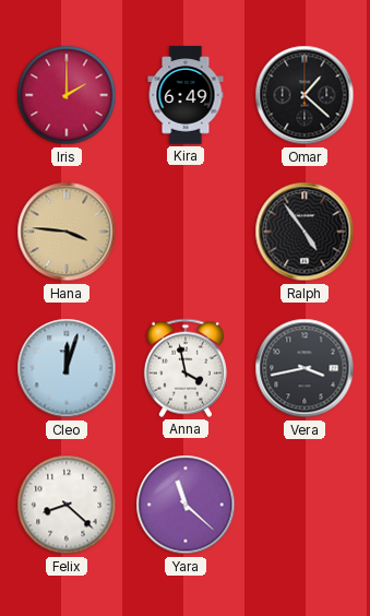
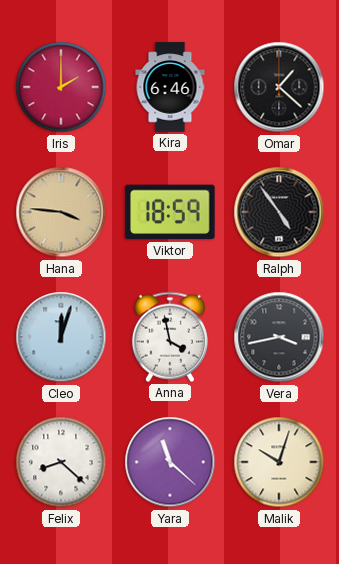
Kira: 6:49 -> 6:46
Viktor: none -> 18:59
Malik: none -> 10:03
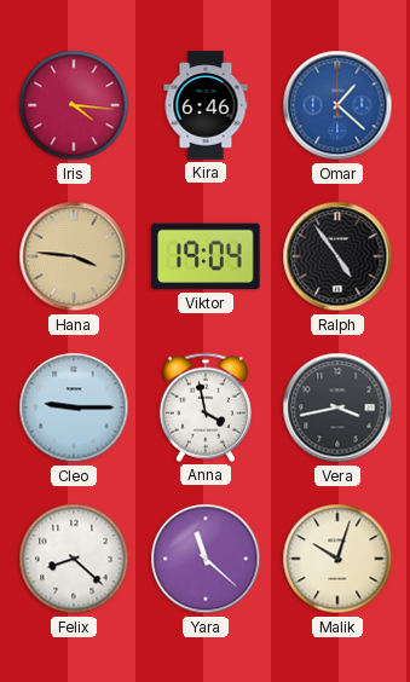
Iris: 2:00 -> 4:16
Omar dial: black -> blue
Viktor: 18:59 -> 19:04
Cleo: 12:03 -> 9:15
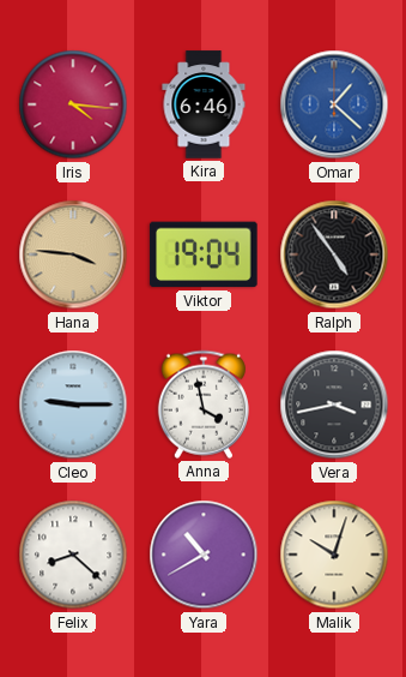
Yara: 11:22 -> 10:40
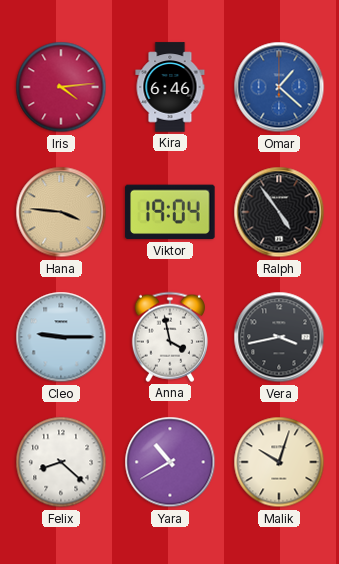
Iris: 4:16 -> 4:14
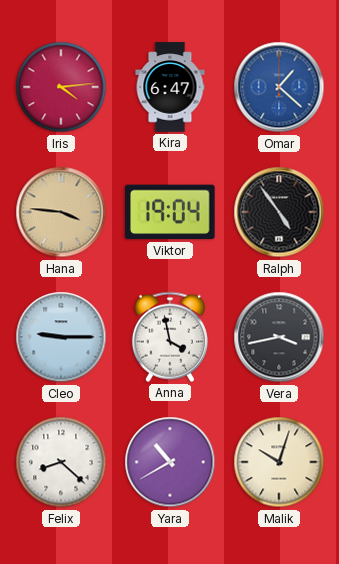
Kira: 6:46 -> 6:47
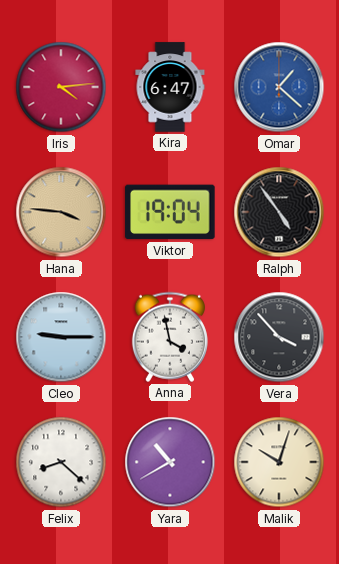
Vera: 3:43 -> 3:53
